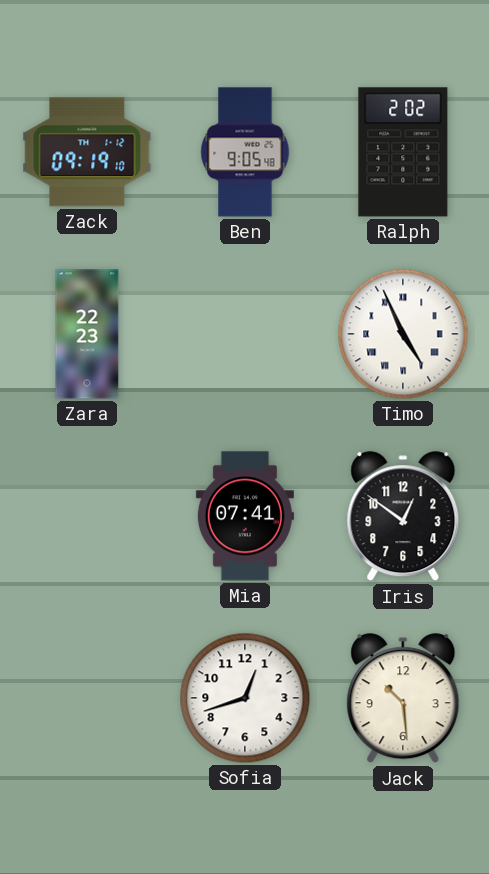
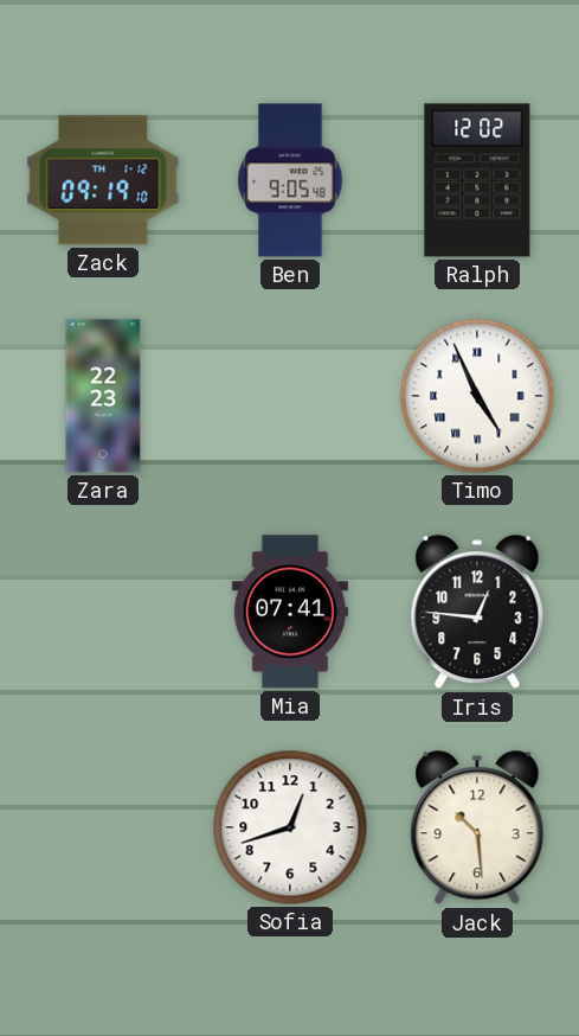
Ralph: 2:02 -> 12:02
Iris: 12:51 -> 12:46
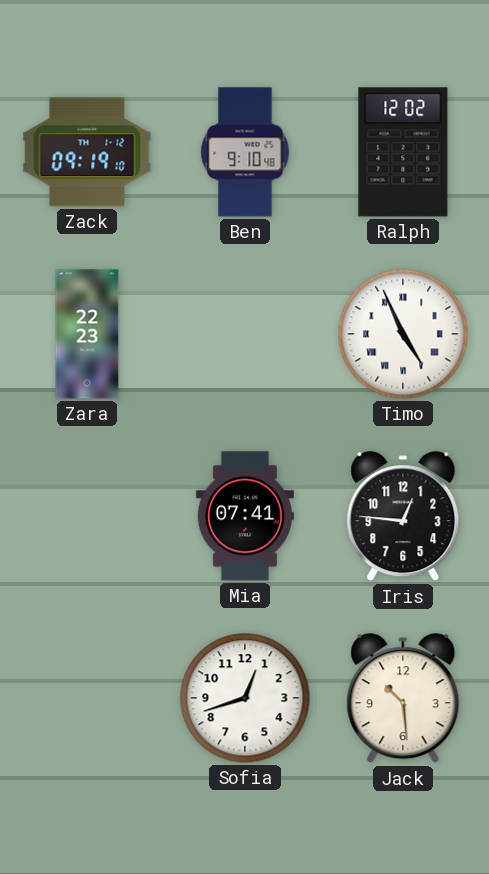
Ben: 9:05 -> 9:10
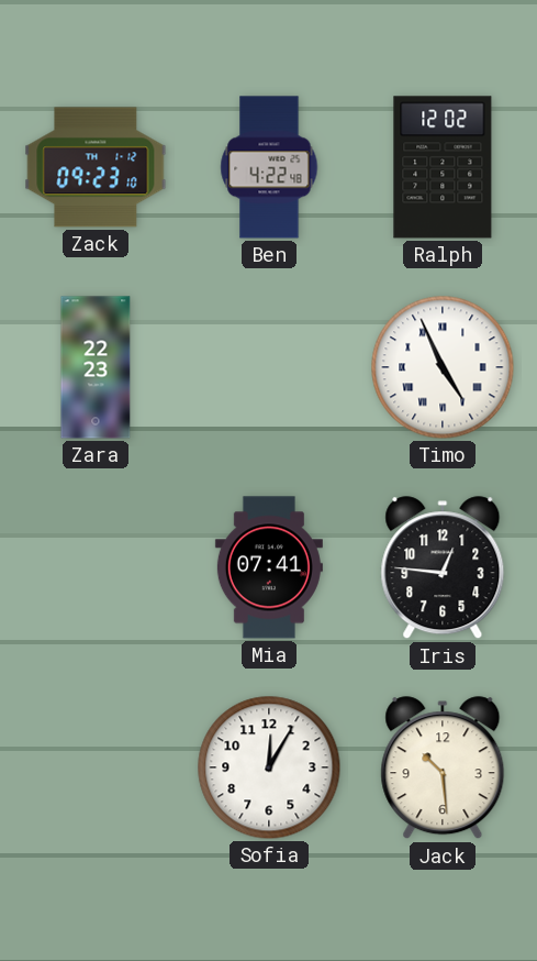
Zack: 09:19 -> 09:23
Ben: 9:10 -> 4:22
Sofia: 12:42 -> 12:05
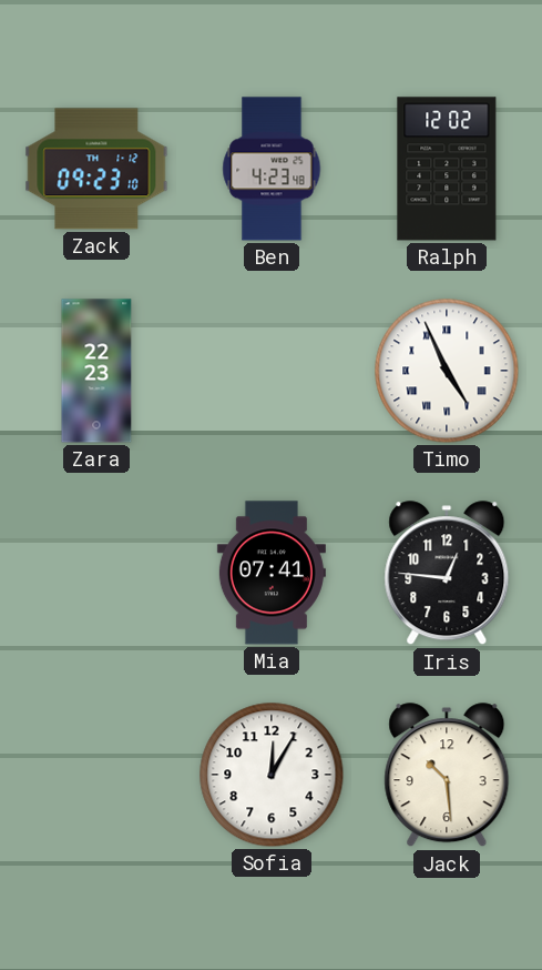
Ben: 4:22 -> 4:23
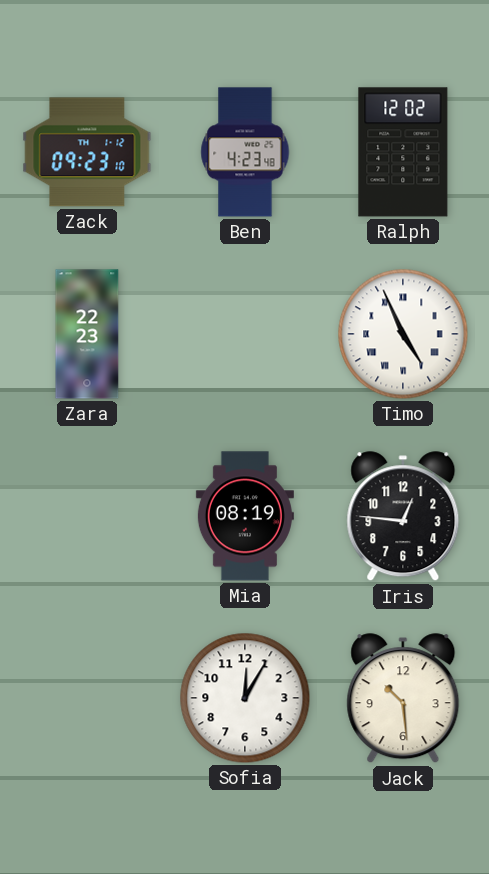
Mia: 07:41 -> 08:19
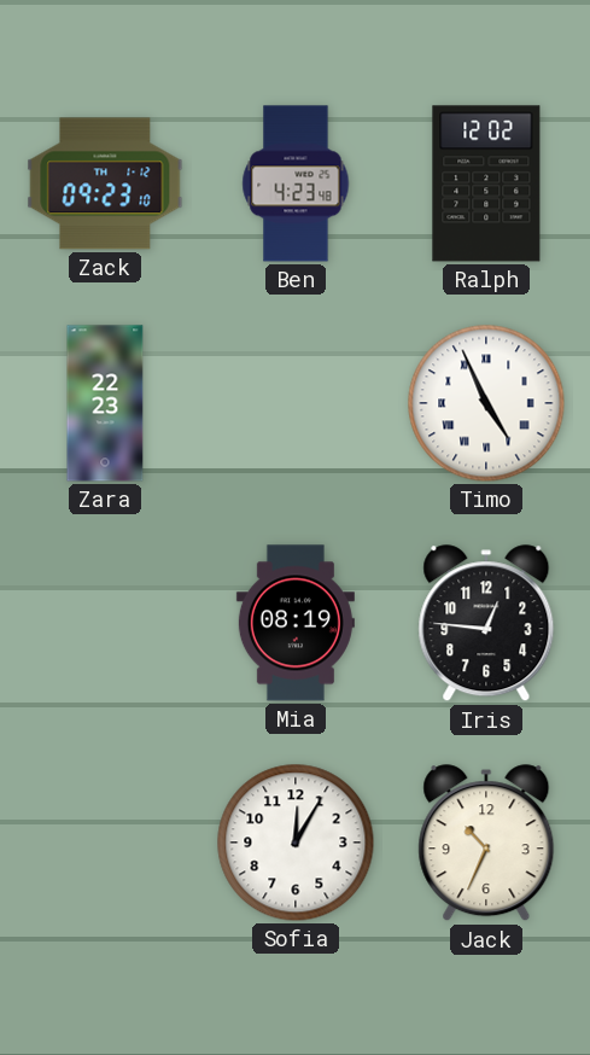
Jack: 10:29 -> 10:34
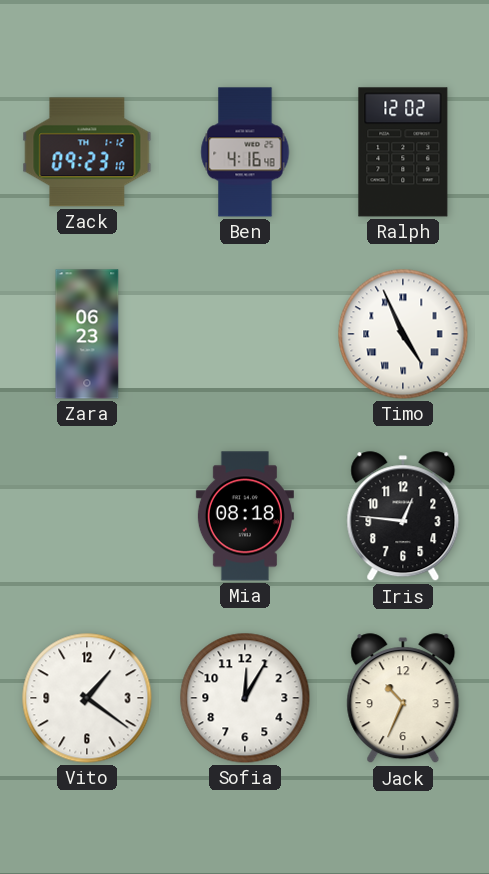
Ben: 4:23 -> 4:16
Zara: 22:23 -> 06:23
Mia: 08:19 -> 08:18
Vito: none -> 1:21
